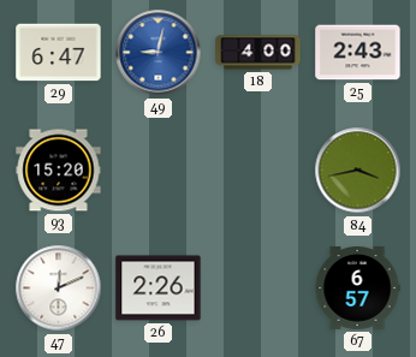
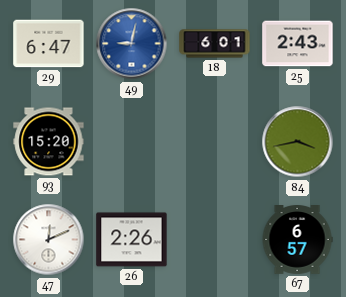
18: 4:00 -> 6:01
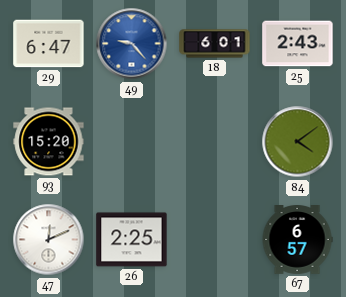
49: 9:02 -> 9:23
84: 3:43 -> 4:09
26: 2:26 -> 2:25
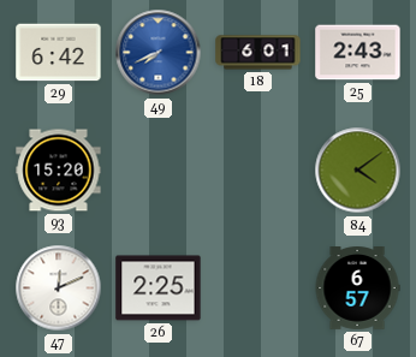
29: 6:47 -> 6:42
49: 9:23 -> 7:41
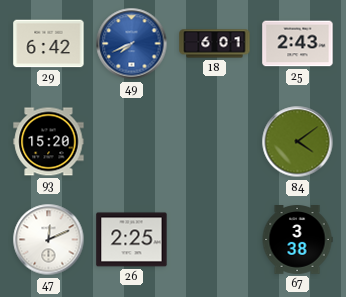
67: 6:57 -> 3:38
